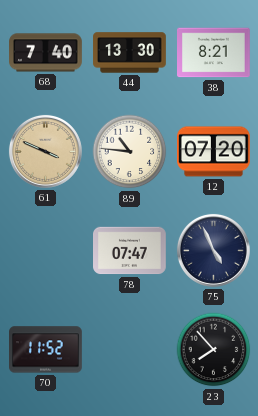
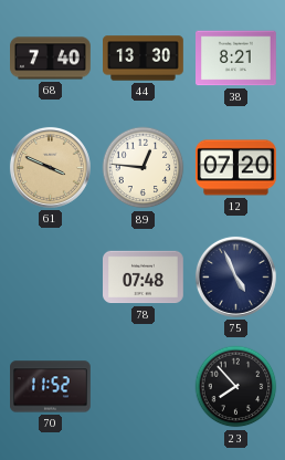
89: 10:46 -> 12:46
78: 07:47 -> 07:48
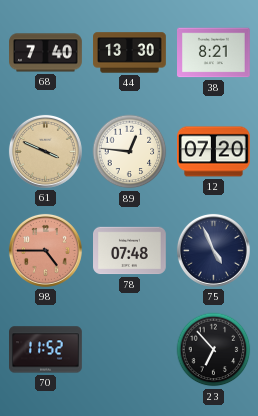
98: none -> 4:45
23: 7:53 -> 6:53
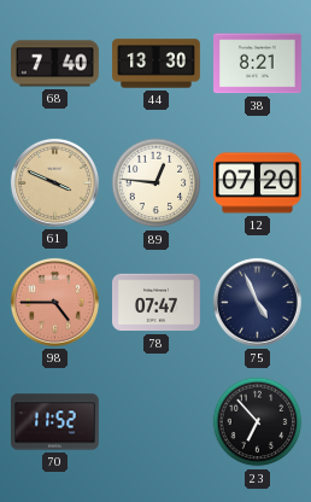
78: 07:48 -> 07:47
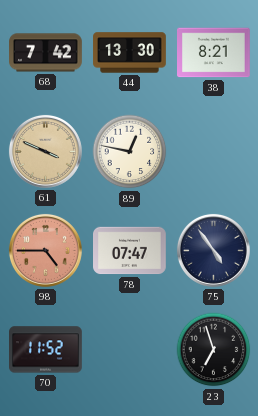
68: 7:40 -> 7:42
89: 12:46 -> 12:47
12: 07:20 -> none
75: 4:56 -> 4:54
23: 6:53 -> 6:57
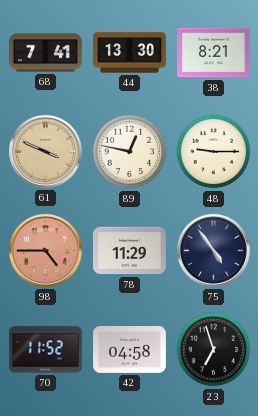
68: 7:42 -> 7:41
48: none -> 9:15
78: 07:47 -> 11:29
42: none -> 04:58
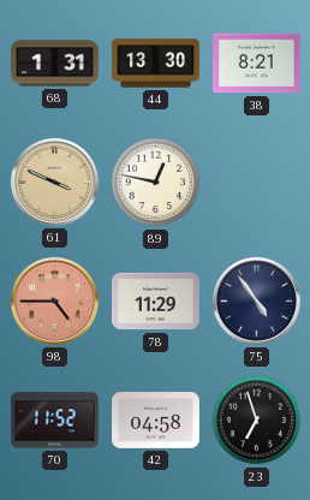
68: 7:41 -> 1:31
48: 9:15 -> none
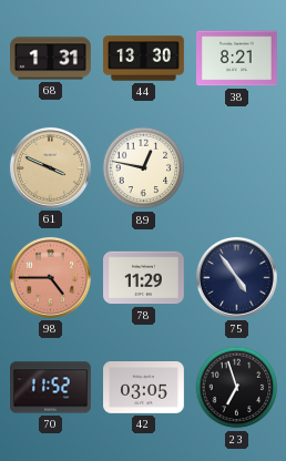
42: 04:58 -> 03:05
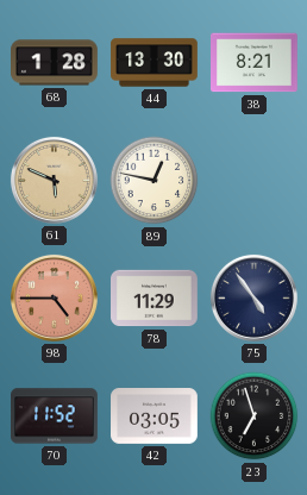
68: 1:31 -> 1:28
61: 3:49 -> 5:49
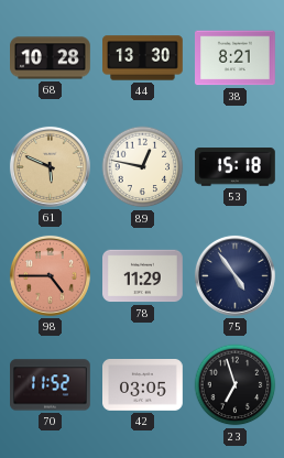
68: 1:28 -> 10:28
53: none -> 15:18
